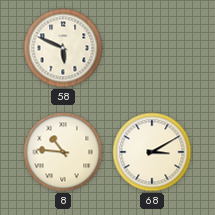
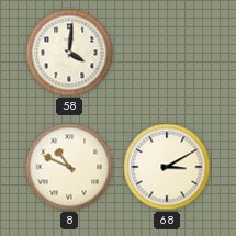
58: 5:49 -> 4:01
8: 10:46 -> 10:49
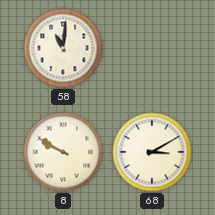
58: 4:01 -> 11:01
8: 10:49 -> 9:50
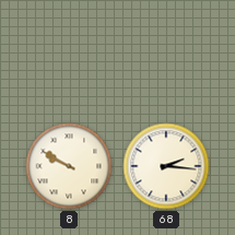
58: 11:01 -> none
68: 3:10 -> 2:16
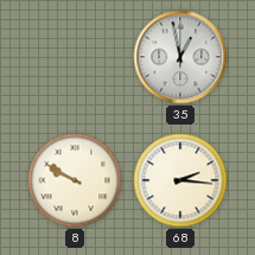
35: none -> 12:58
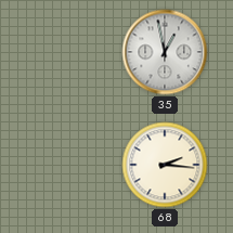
8: 9:50 -> none
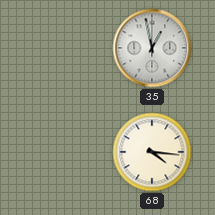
68: 2:16 -> 4:16
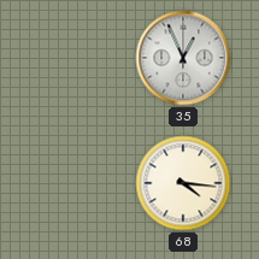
35: 12:58 -> 12:56
